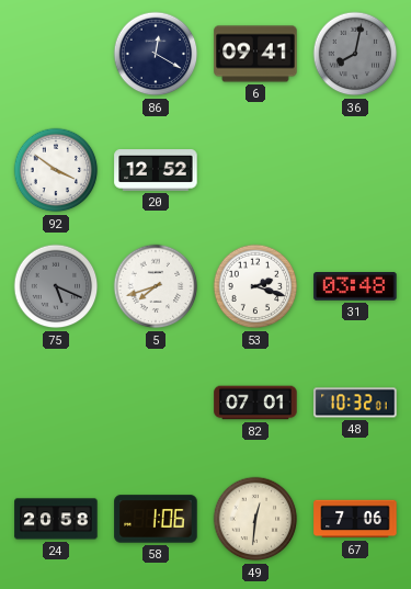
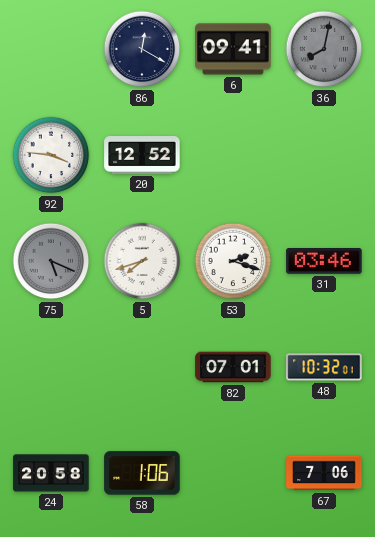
92: 3:51 -> 3:46
31: 03:48 -> 03:46
49: 12:31 -> none
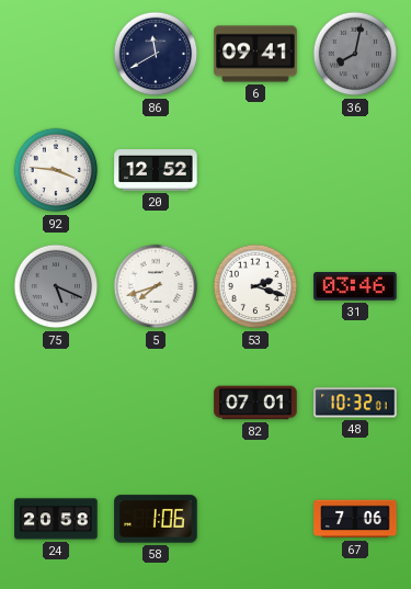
86: 12:20 -> 11:40
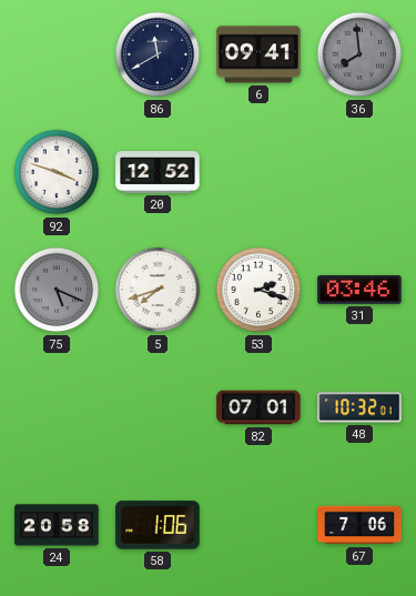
36: 8:02 -> 7:59
92: 3:46 -> 3:48
